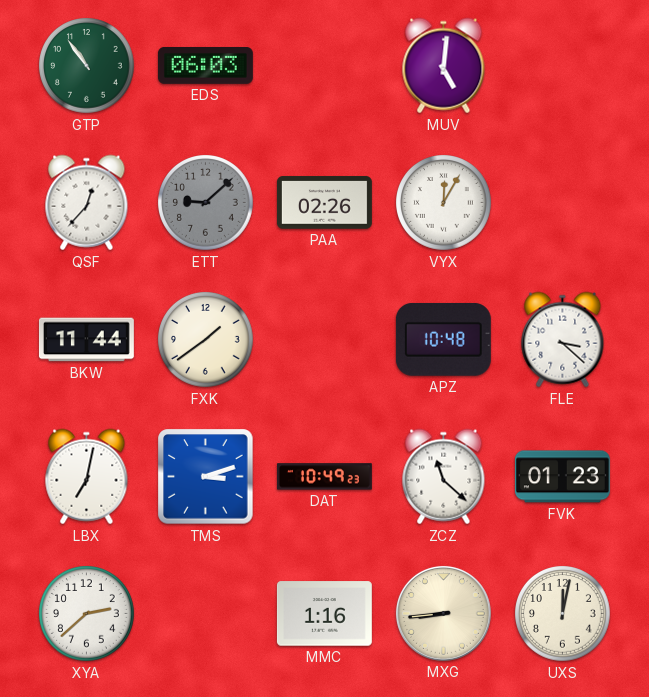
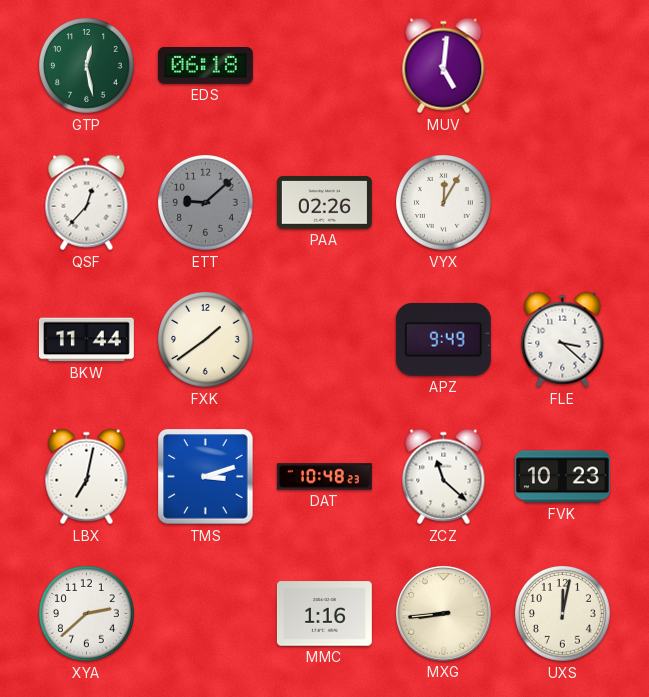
GTP: 10:54 -> 12:28
EDS: 06:03 -> 06:18
APZ: 10:48 -> 9:49
DAT: 10:49 -> 10:48
FVK: 01:23 -> 10:23
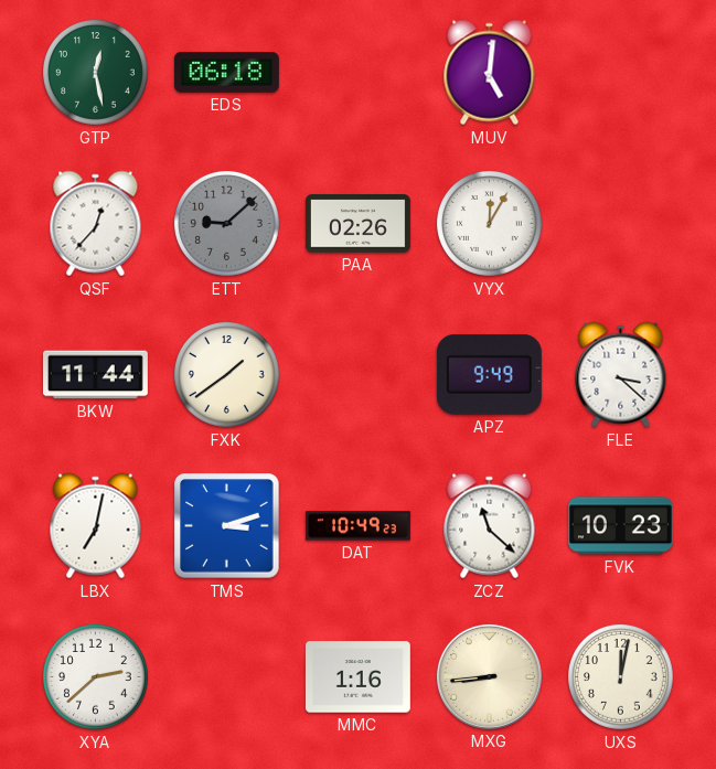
DAT: 10:48 -> 10:49
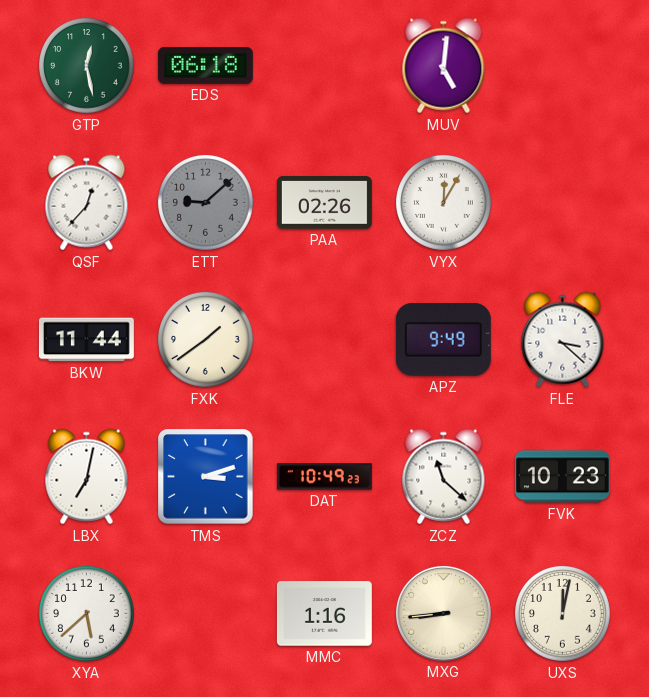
XYA: 2:38 -> 5:38
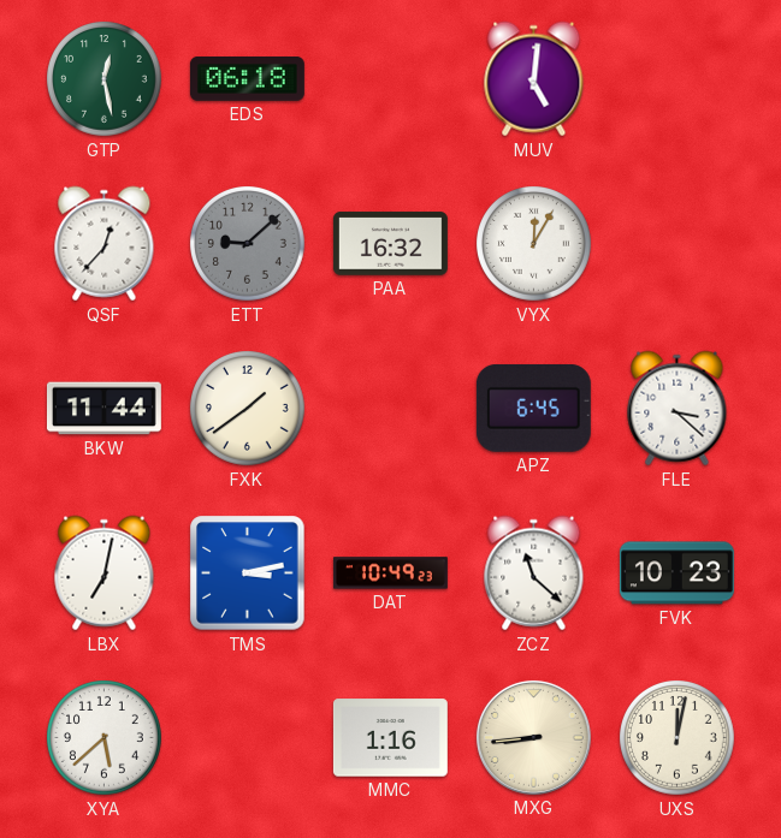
PAA: 02:26 -> 16:32
APZ: 9:49 -> 6:45
TMS: 3:12 -> 3:13
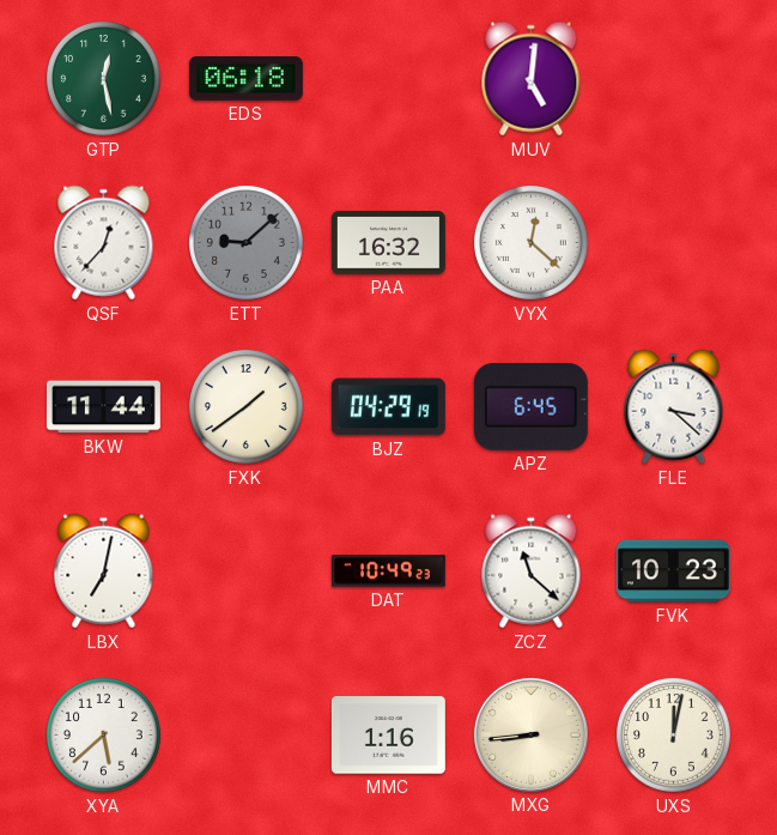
VYX: 12:05 -> 12:22
BJZ: none -> 04:29
TMS: 3:13 -> none
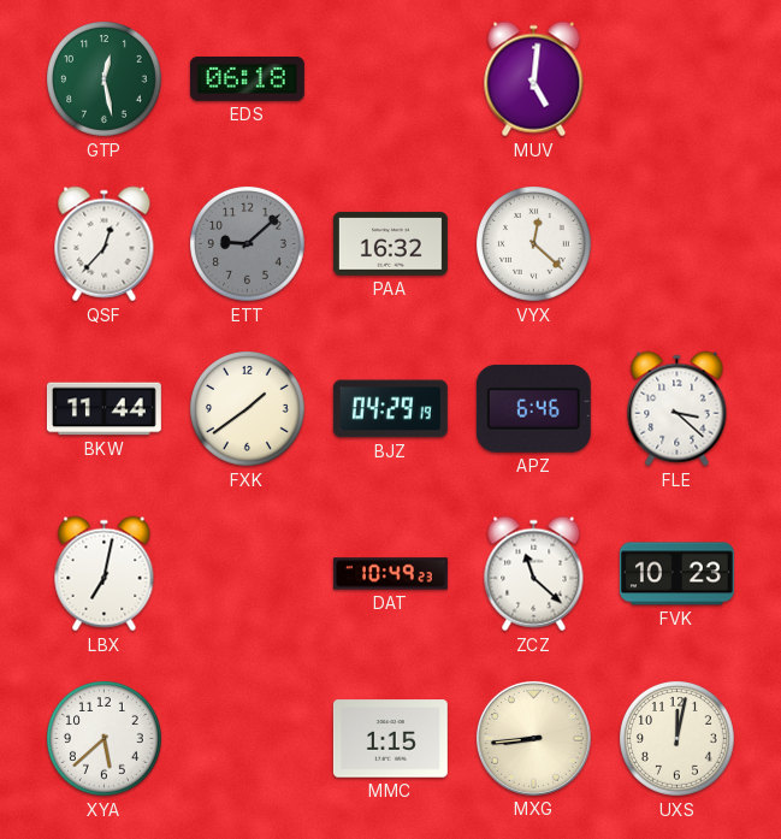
APZ: 6:45 -> 6:46
MMC: 1:16 -> 1:15
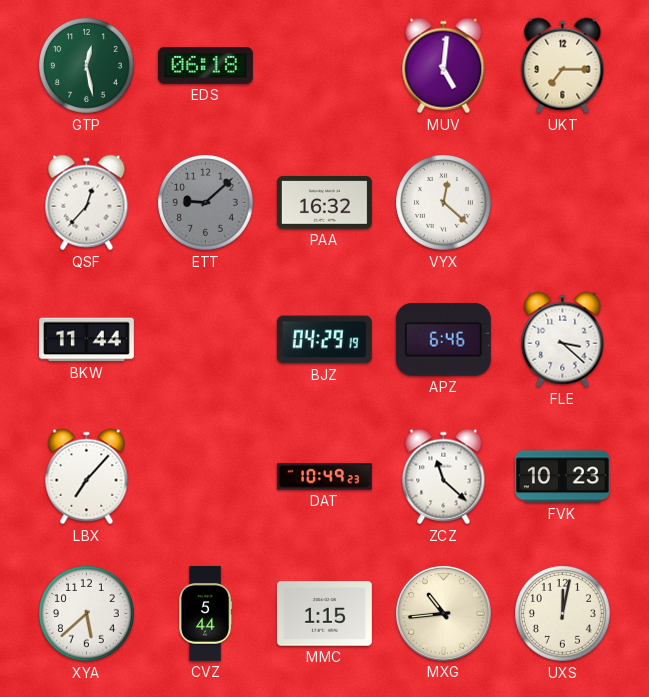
UKT: none -> 7:15
FXK: 1:39 -> none
LBX: 7:02 -> 7:07
CVZ: none -> 5:44
MXG: 8:44 -> 10:44
